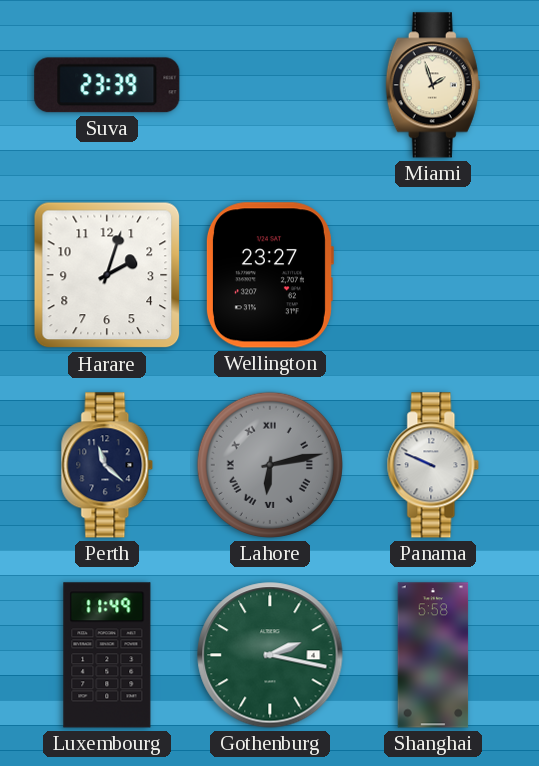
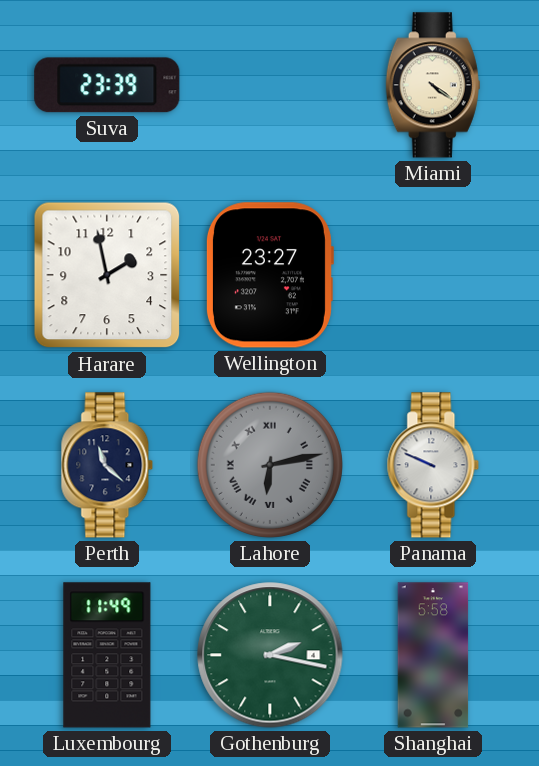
Miami: 1:57 -> 4:21
Harare: 2:03 -> 1:58
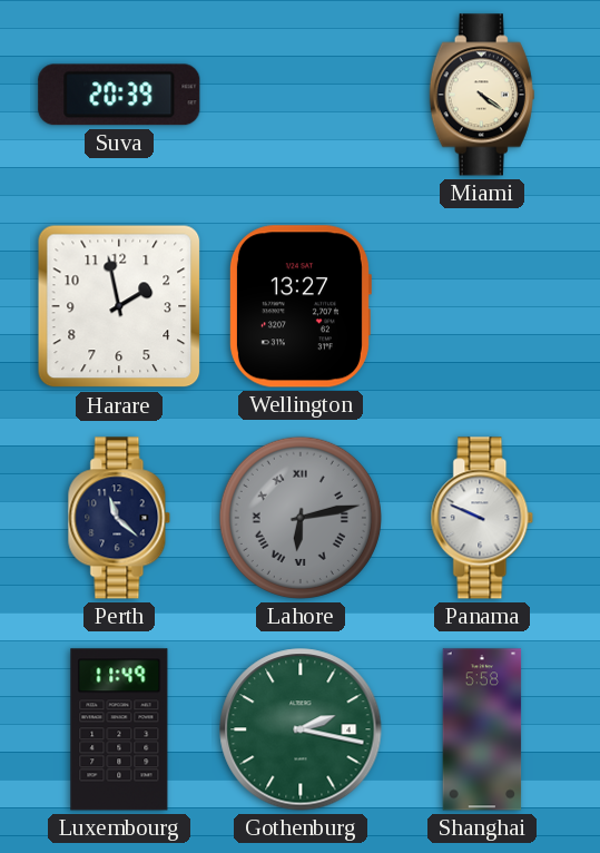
Suva: 23:39 -> 20:39
Wellington: 23:27 -> 13:27
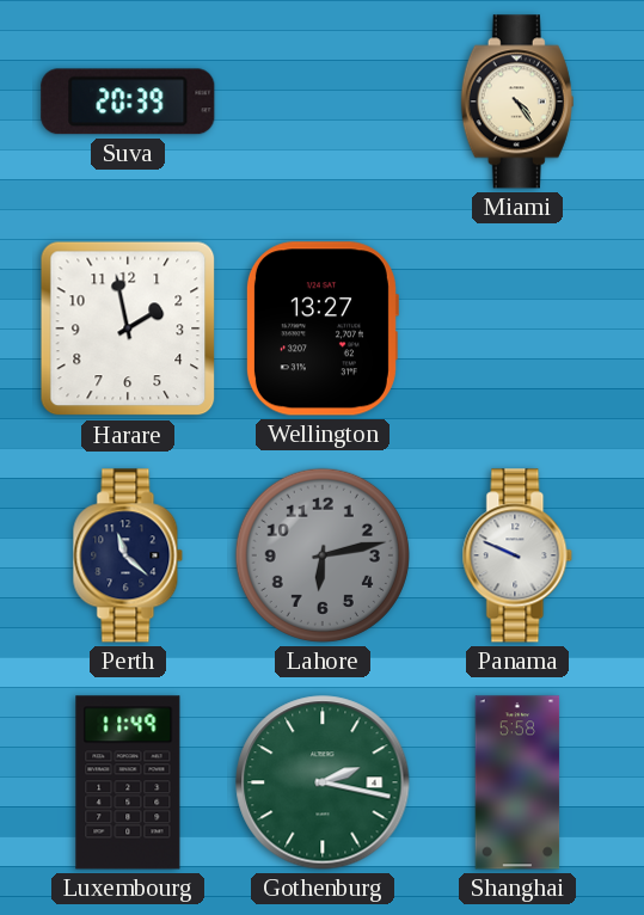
Miami: 4:21 -> 4:24
Lahore numerals: Roman -> Arabic
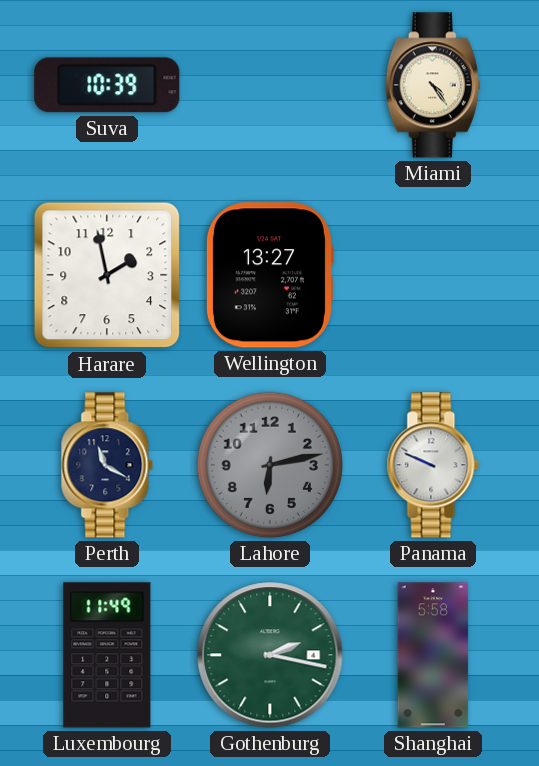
Suva: 20:39 -> 10:39
Perth: 11:22 -> 11:20
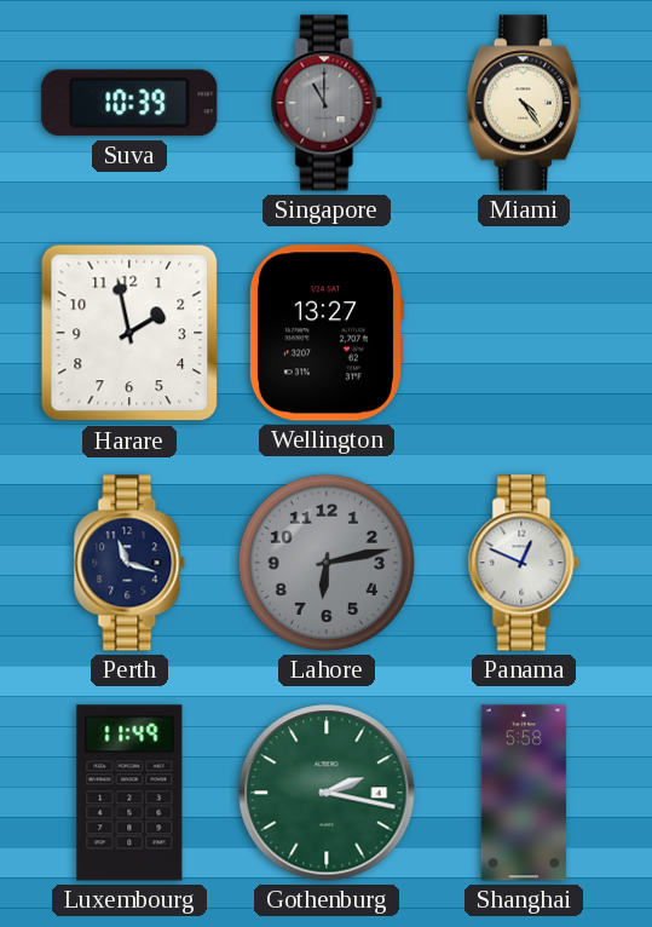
Singapore: none -> 11:00
Perth: 11:20 -> 11:18
Panama: 9:49 -> 12:49
